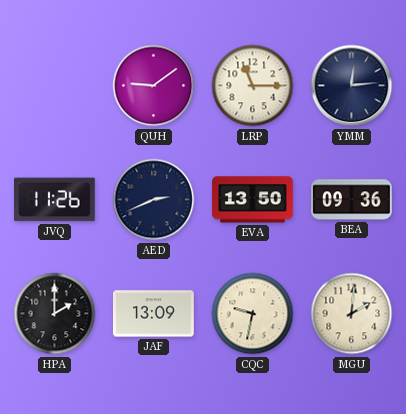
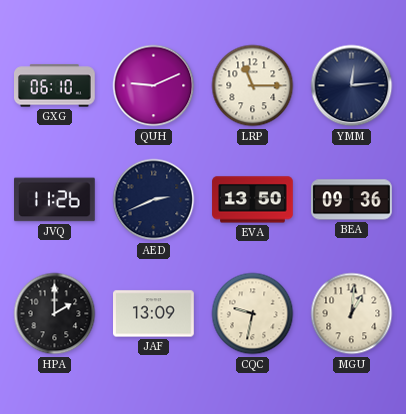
GXG: none -> 06:10
QUH: 9:09 -> 9:11
MGU: 2:01 -> 1:01
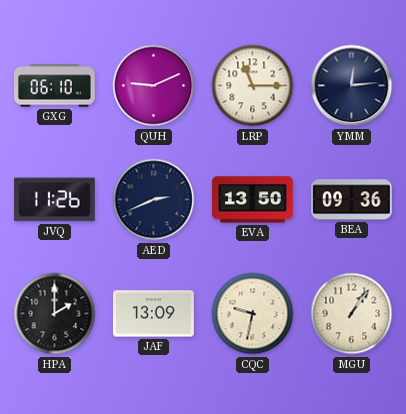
MGU: 1:01 -> 1:06
